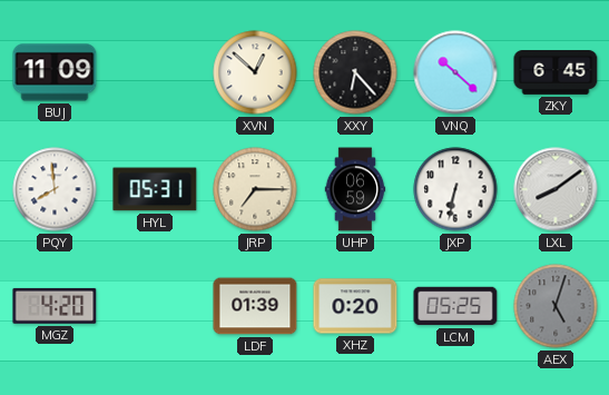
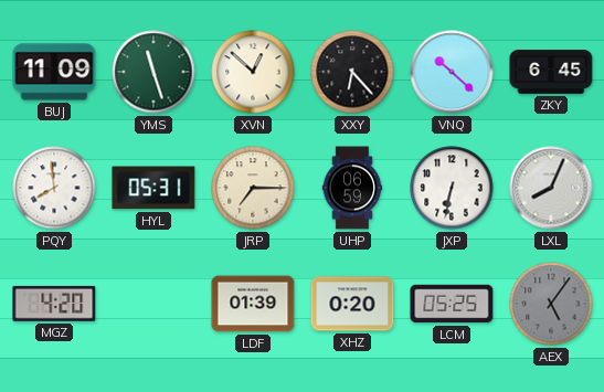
YMS: none -> 11:27
LXL: 8:09 -> 8:04
AEX: 5:03 -> 5:06
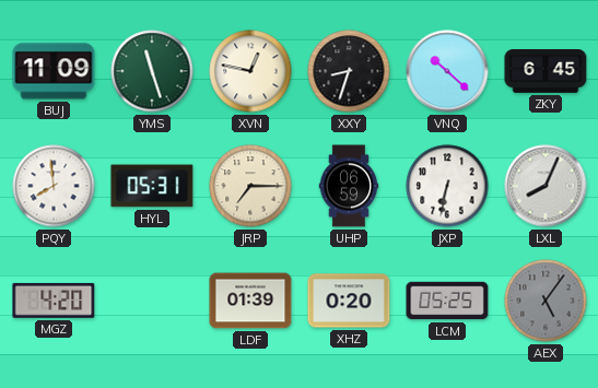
XVN: 12:52 -> 12:47
XXY: 6:23 -> 8:33
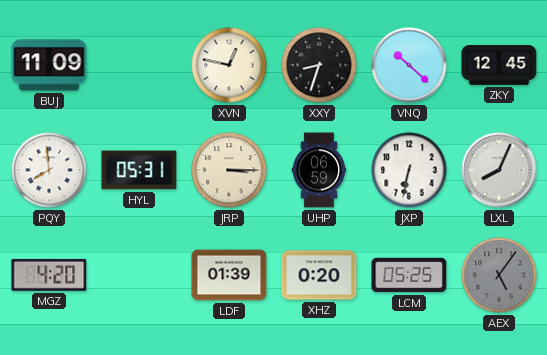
YMS: 11:27 -> none
ZKY: 6:45 -> 12:45
JRP: 7:15 -> 3:15
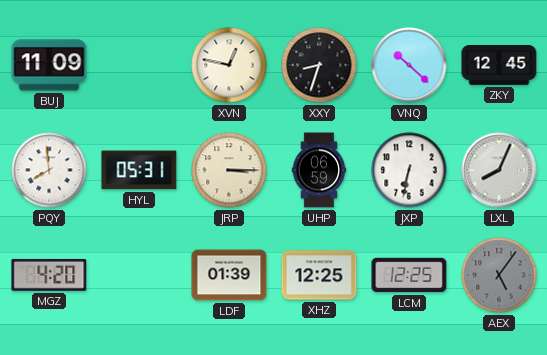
XHZ: 0:20 -> 12:25
LCM: 05:25 -> 12:25
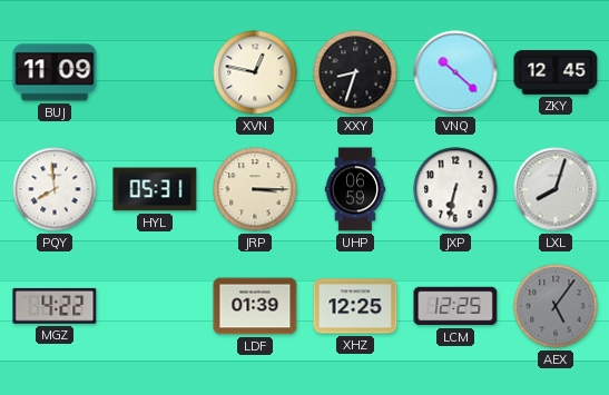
LXL: 8:04 -> 8:03
MGZ: 4:20 -> 4:22
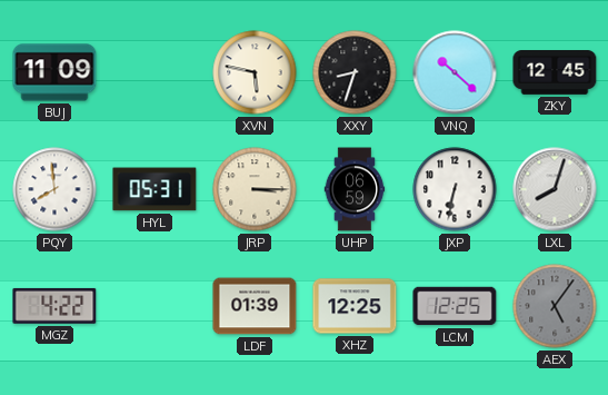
XVN: 12:47 -> 5:47
